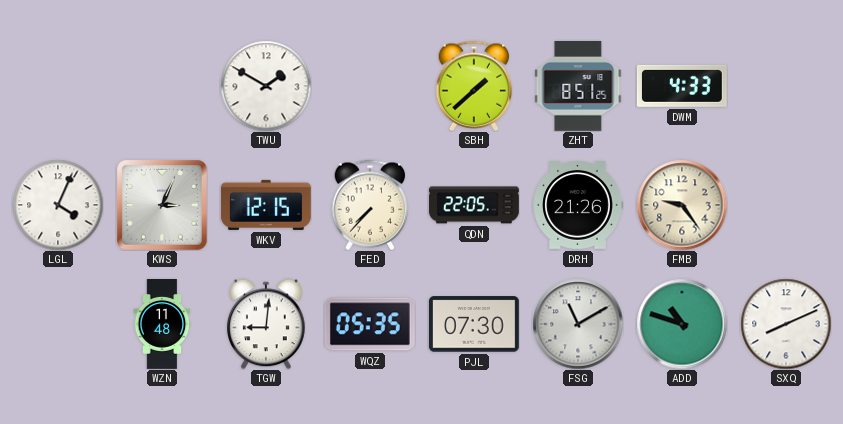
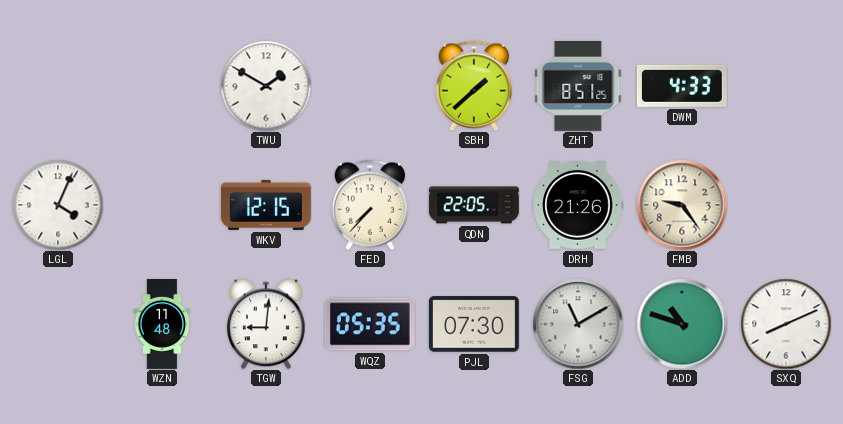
KWS: 3:04 -> none
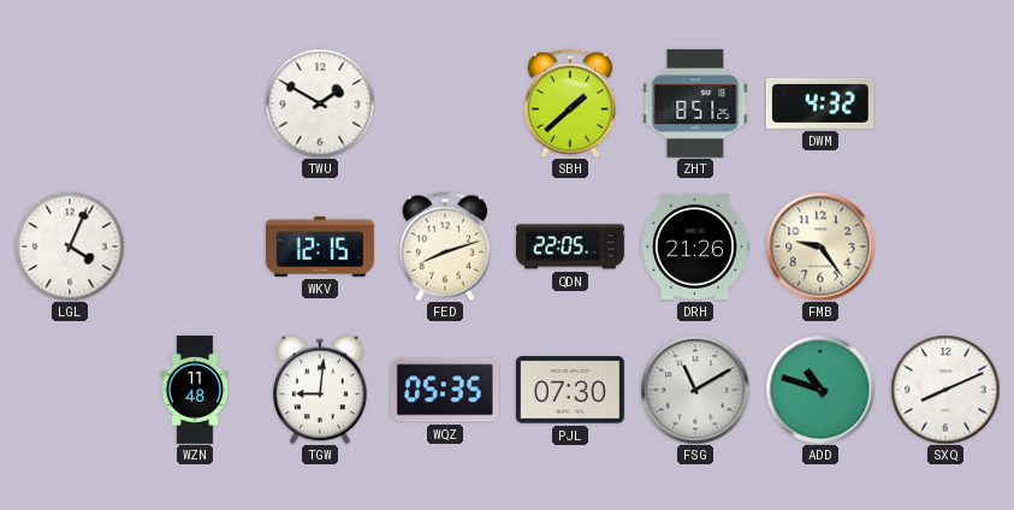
DWM: 4:33 -> 4:32
FED: 7:37 -> 8:12
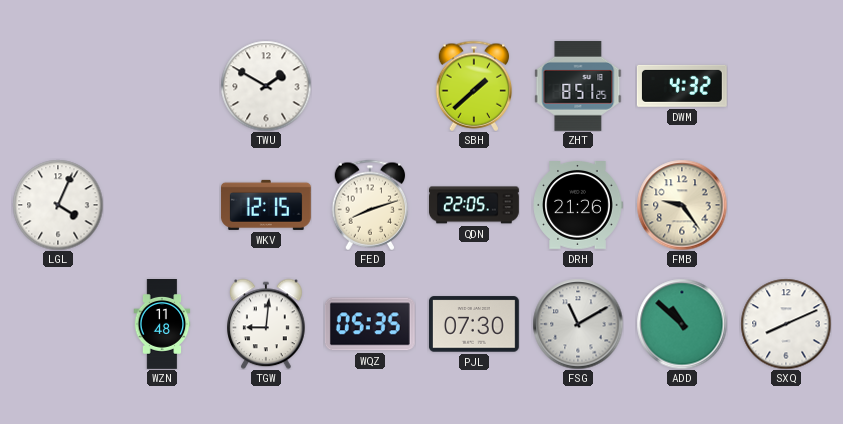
ADD: 10:48 -> 10:52
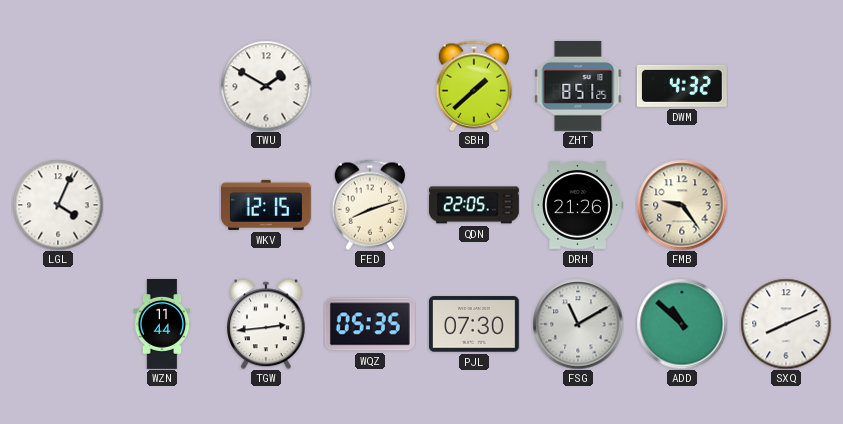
WZN: 11:48 -> 11:44
TGW: 9:01 -> 2:44
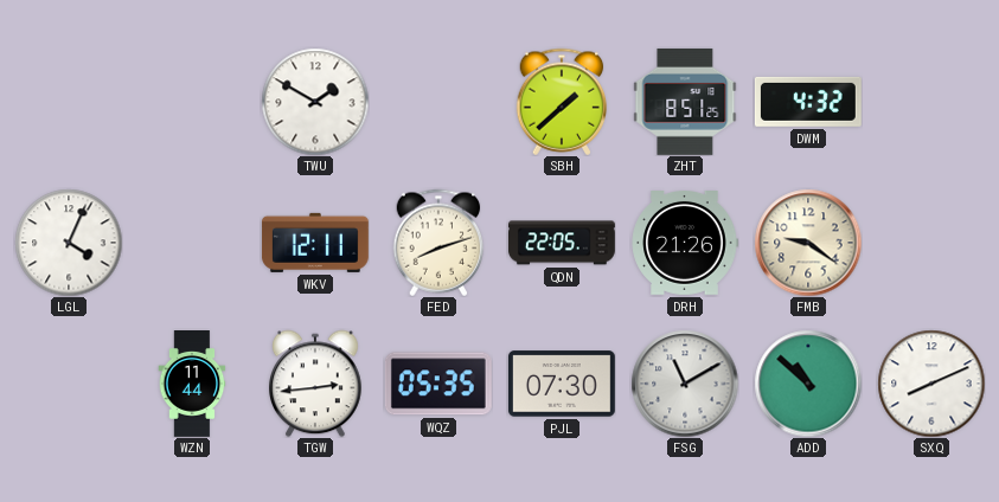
WKV: 12:15 -> 12:11
FMB: 9:24 -> 9:21
